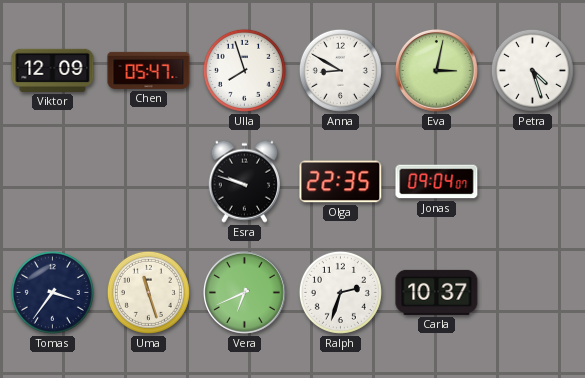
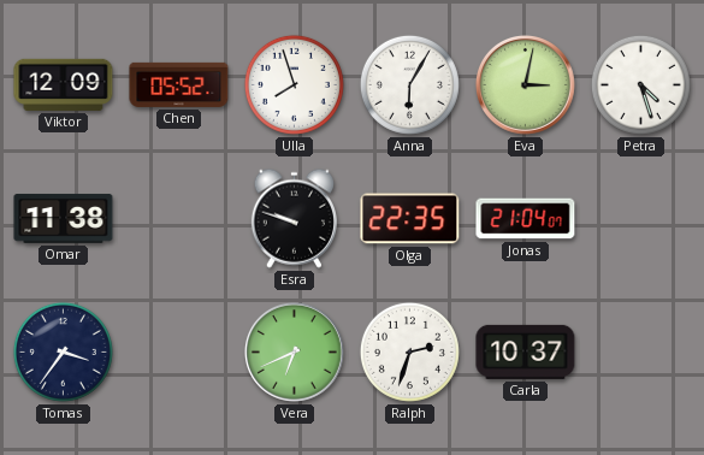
Chen: 05:47 -> 05:52
Anna: 8:50 -> 6:05
Omar: none -> 11:38
Jonas: 09:04 -> 21:04
Uma: 11:27 -> none
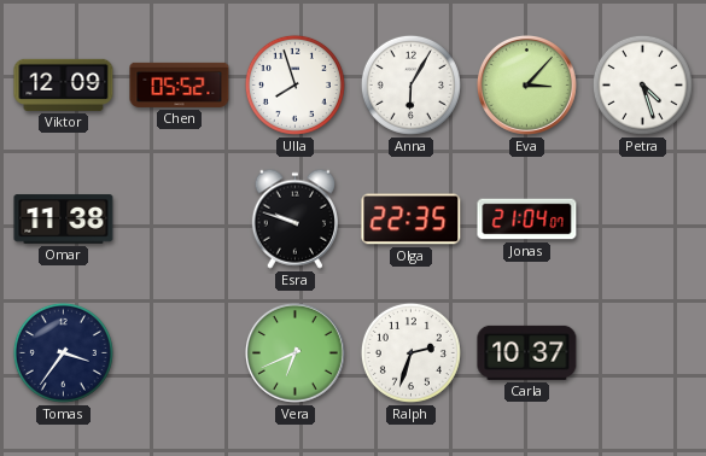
Eva: 3:02 -> 3:07
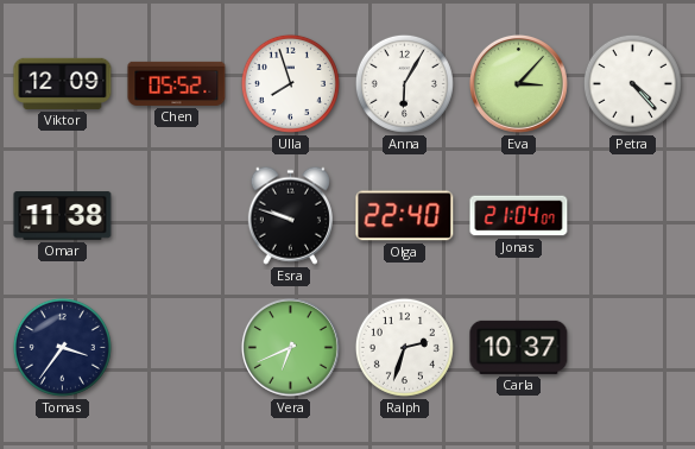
Petra: 4:27 -> 4:23
Olga: 22:35 -> 22:40
